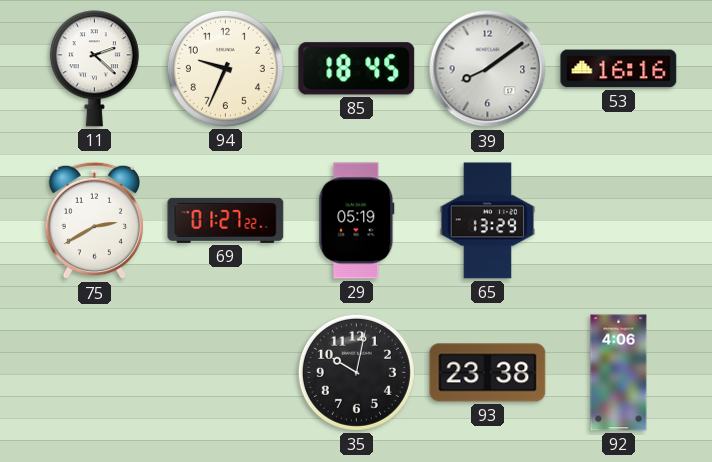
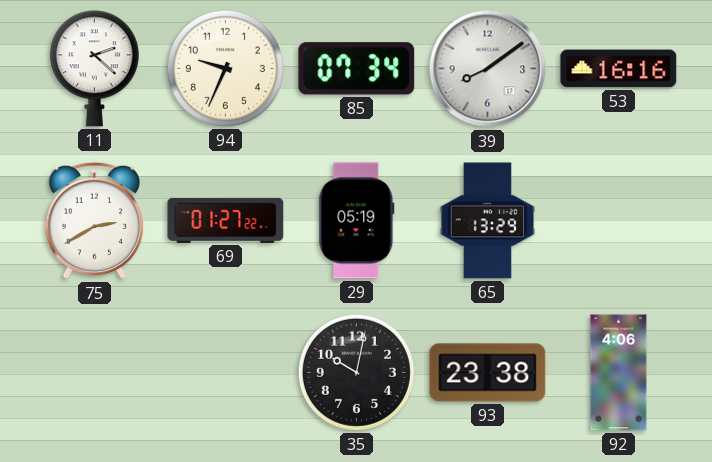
85: 18:45 -> 07:34
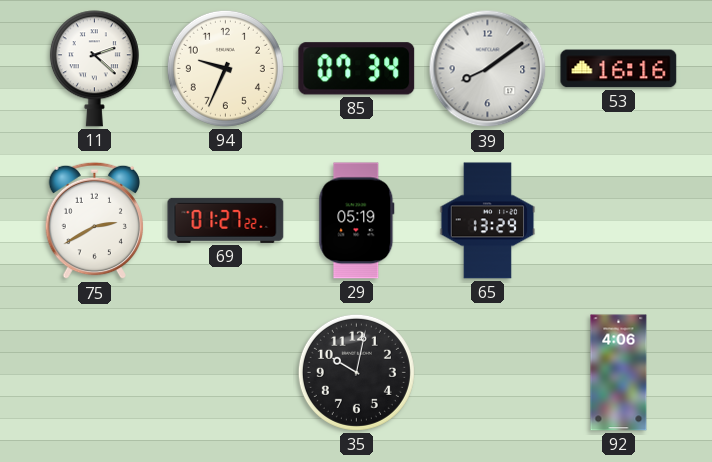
93: 23:38 -> none
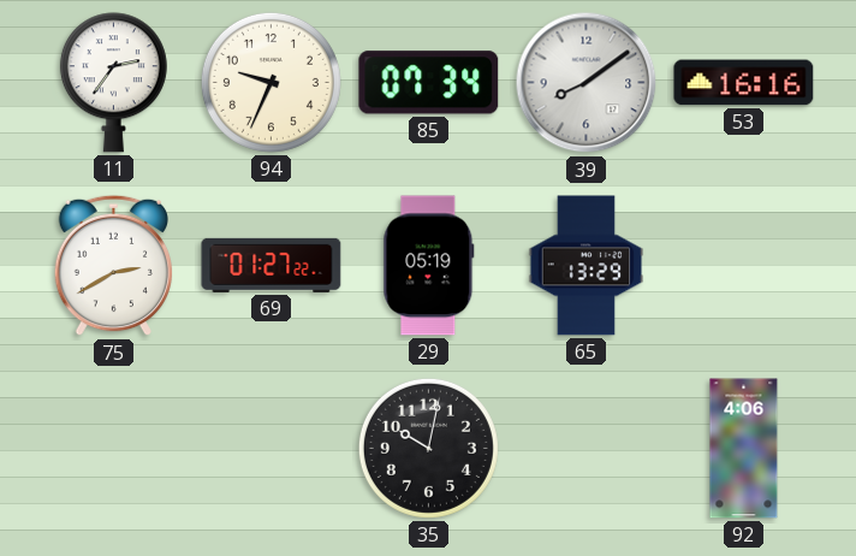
11: 2:22 -> 2:36
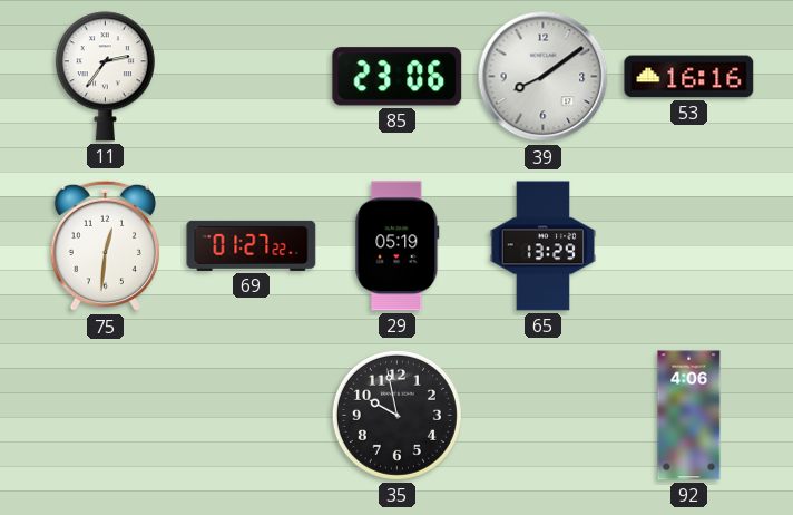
94: 9:34 -> none
85: 07:34 -> 23:06
75: 2:40 -> 12:31
35: 10:02 -> 9:58
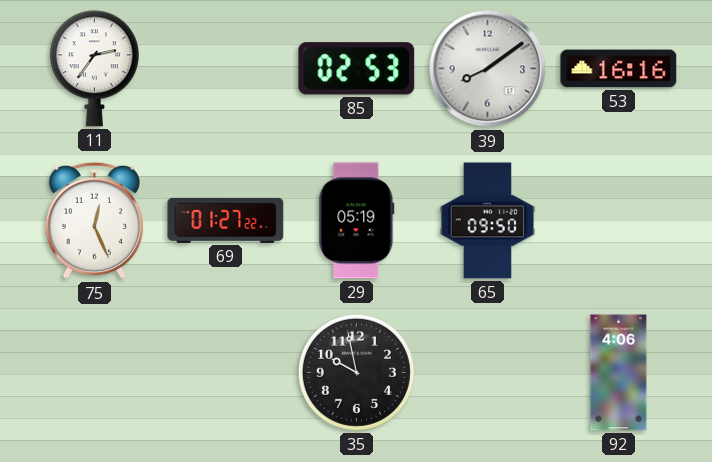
85: 23:06 -> 02:53
75: 12:31 -> 12:26
65: 13:29 -> 09:50
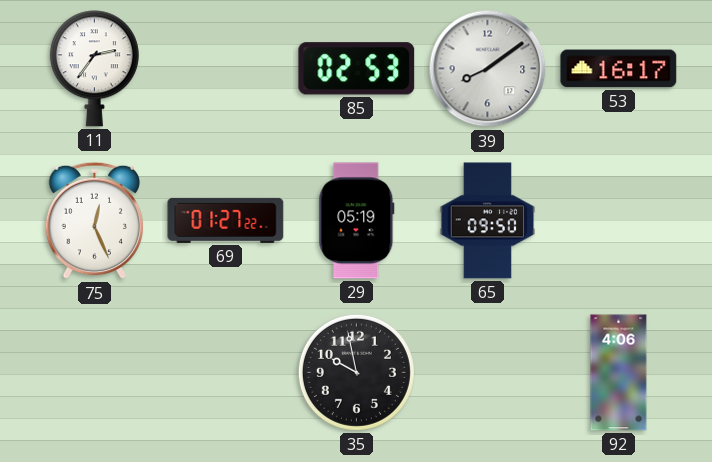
53: 16:16 -> 16:17
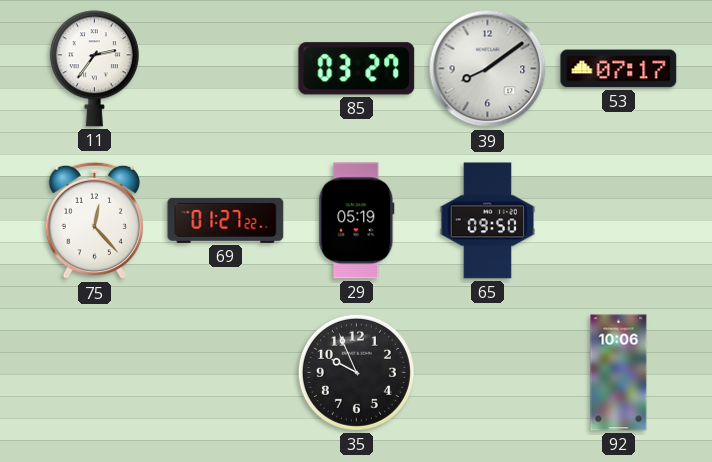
85: 02:53 -> 03:27
53: 16:17 -> 07:17
75: 12:26 -> 12:23
35: 9:58 -> 9:56
92: 4:06 -> 10:06
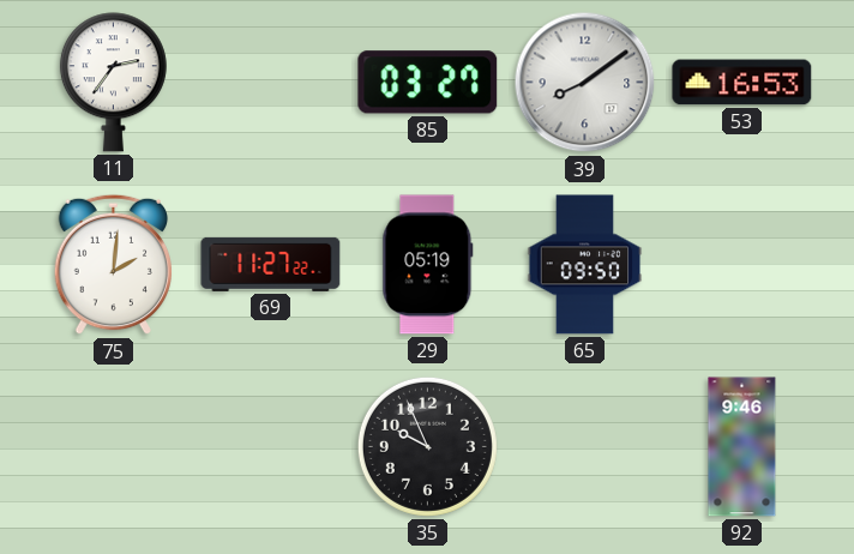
53: 07:17 -> 16:53
75: 12:23 -> 2:01
69: 01:27 -> 11:27
92: 10:06 -> 9:46
